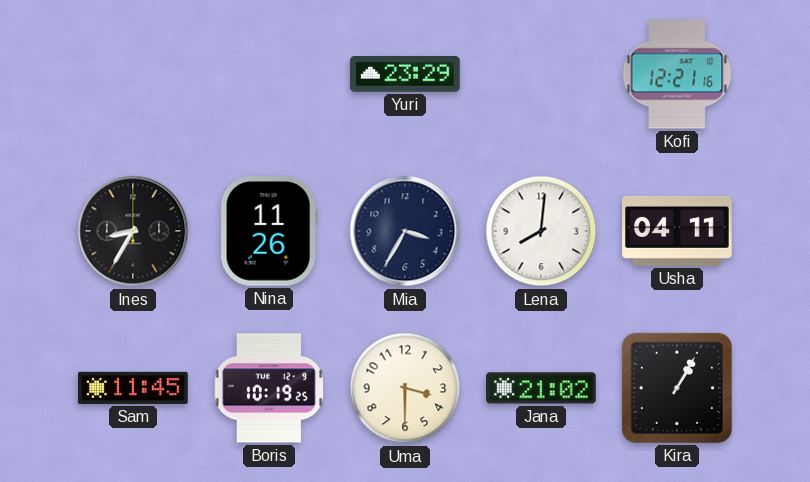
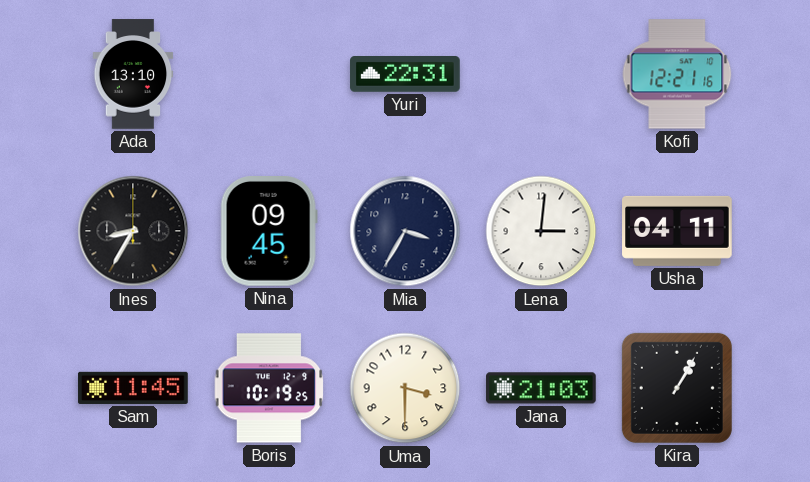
Ada: none -> 13:10
Yuri: 23:29 -> 22:31
Nina: 11:26 -> 09:45
Lena: 8:01 -> 3:01
Jana: 21:02 -> 21:03
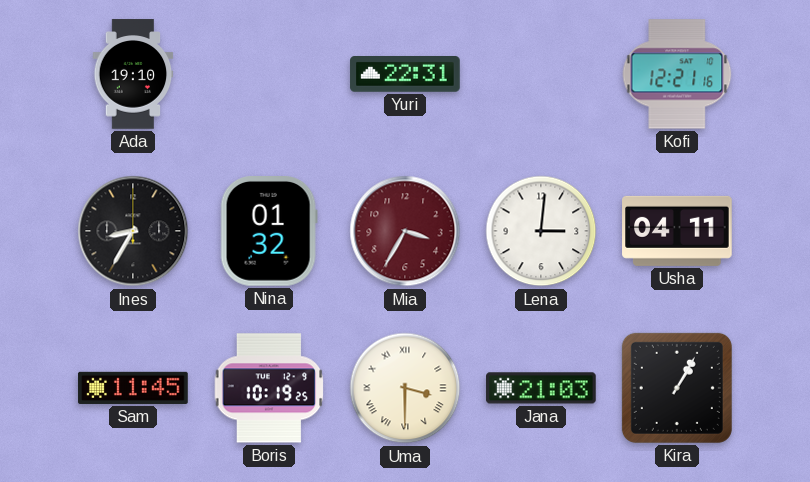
Ada: 13:10 -> 19:10
Nina: 09:45 -> 01:32
Mia dial: navy -> burgundy
Uma numerals: Arabic -> Roman
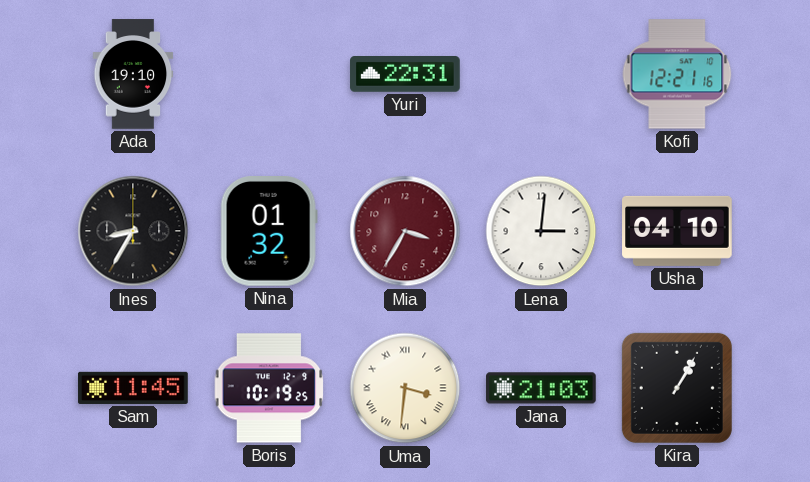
Usha: 04:11 -> 04:10
Uma: 3:30 -> 3:31
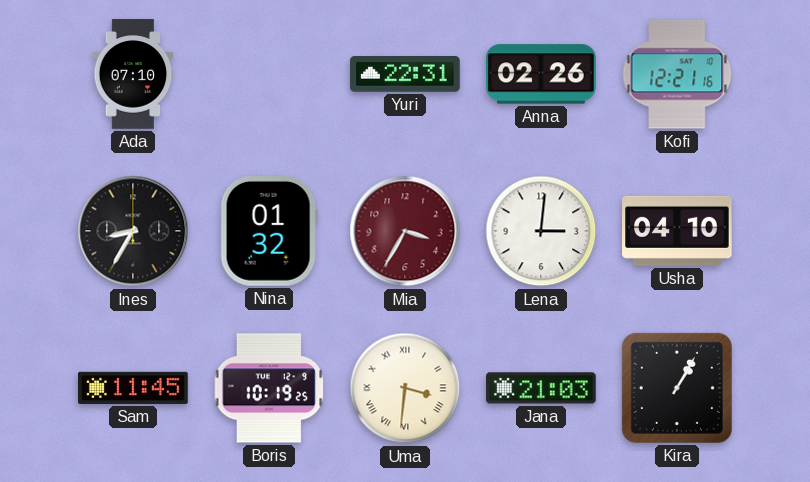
Ada: 19:10 -> 07:10
Anna: none -> 02:26
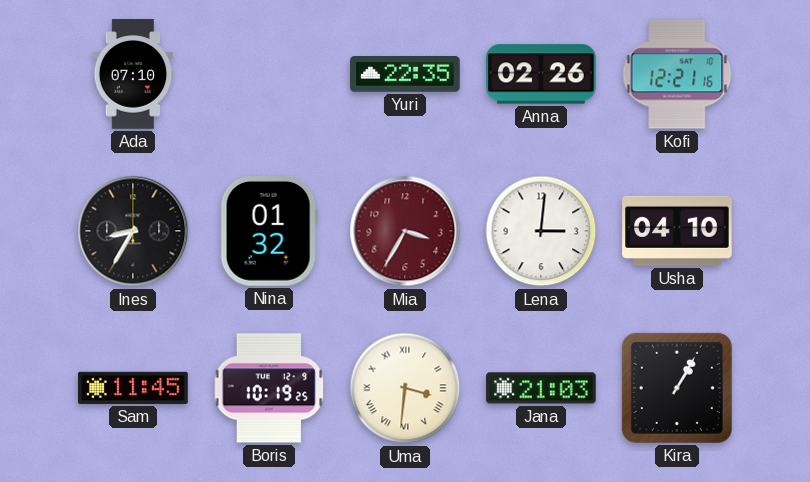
Yuri: 22:31 -> 22:35
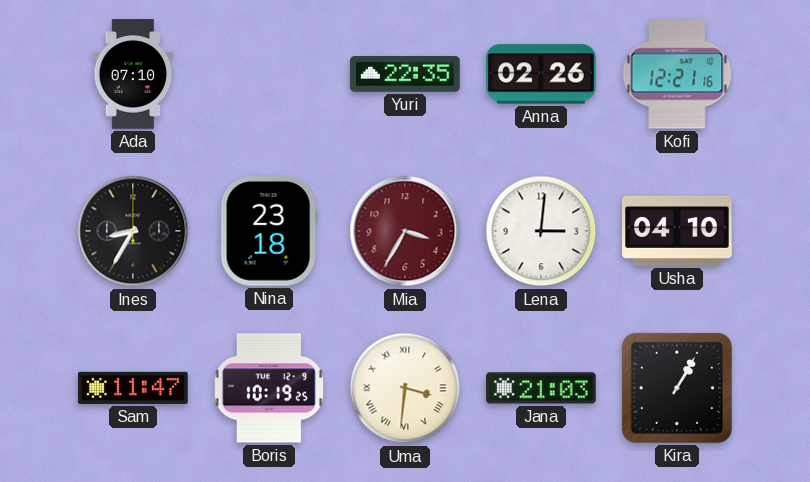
Nina: 01:32 -> 23:18
Sam: 11:45 -> 11:47
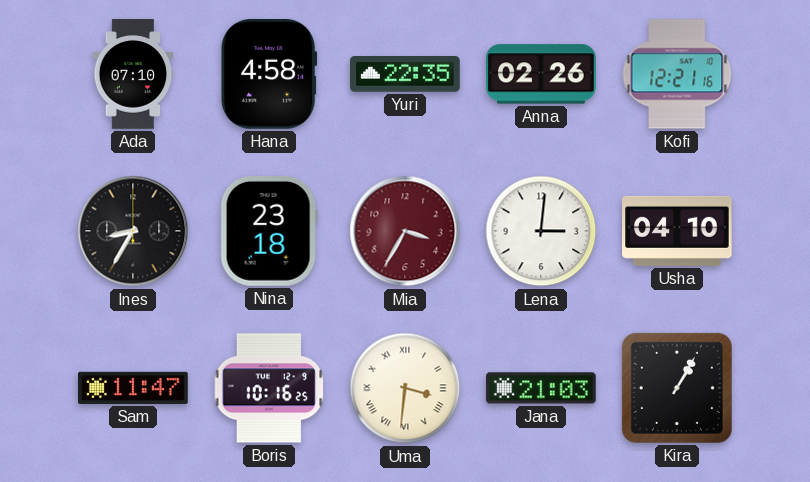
Hana: none -> 4:58
Boris: 10:19 -> 10:16
